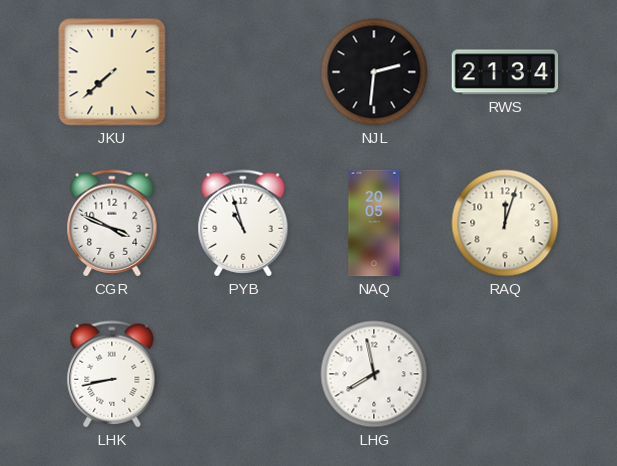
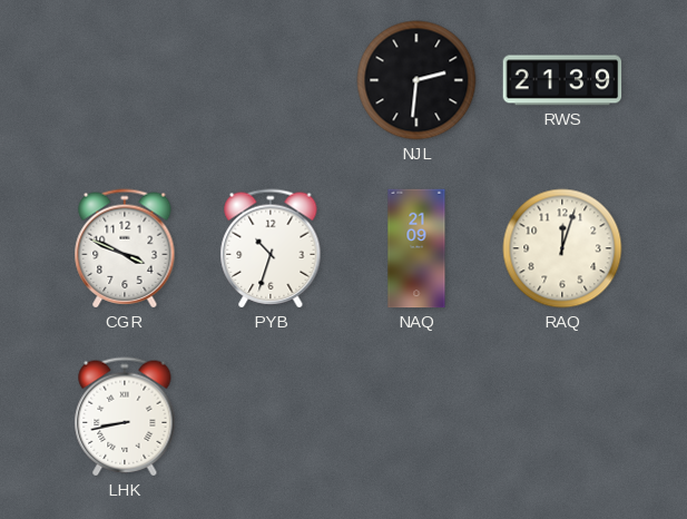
JKU: 7:38 -> none
RWS: 21:34 -> 21:39
PYB: 10:57 -> 10:33
NAQ: 20:05 -> 21:09
LHG: 7:58 -> none
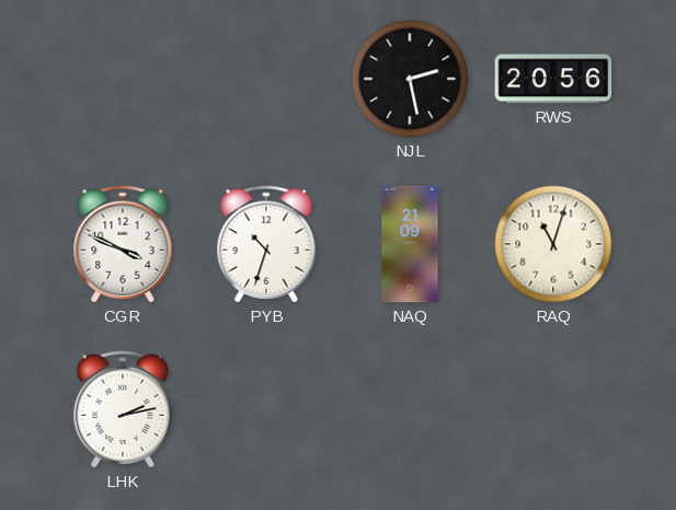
NJL: 2:31 -> 2:28
RWS: 21:39 -> 20:56
RAQ: 12:03 -> 11:03
LHK: 8:43 -> 2:13
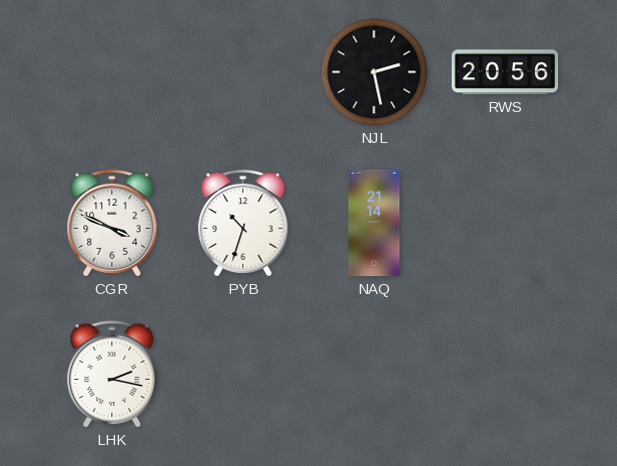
NAQ: 21:09 -> 21:14
RAQ: 11:03 -> none
LHK: 2:13 -> 2:17
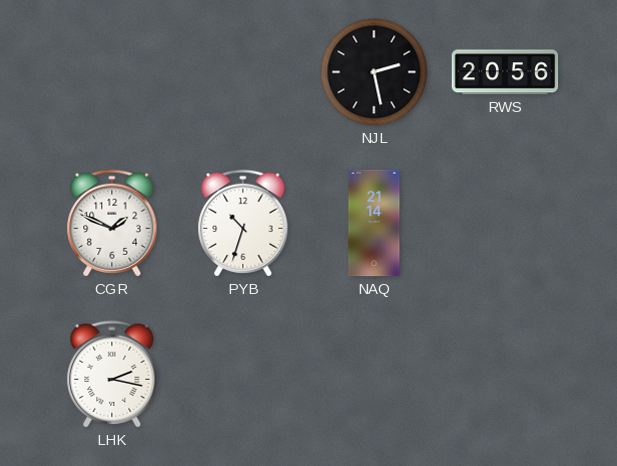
CGR: 3:49 -> 1:49
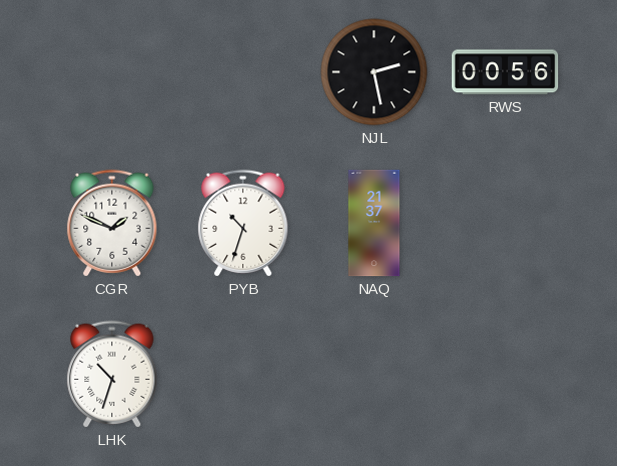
RWS: 20:56 -> 00:56
NAQ: 21:14 -> 21:37
LHK: 2:17 -> 10:33
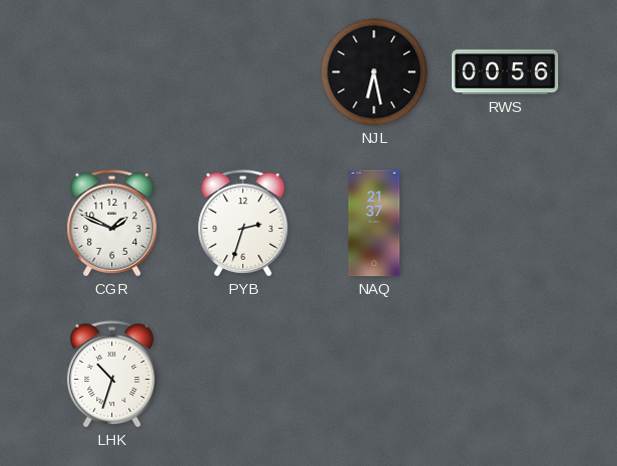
NJL: 2:28 -> 6:28
PYB: 10:33 -> 2:33
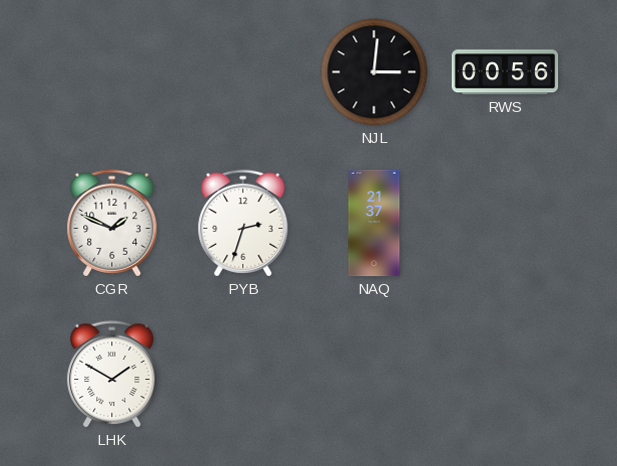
NJL: 6:28 -> 3:01
LHK: 10:33 -> 1:50
